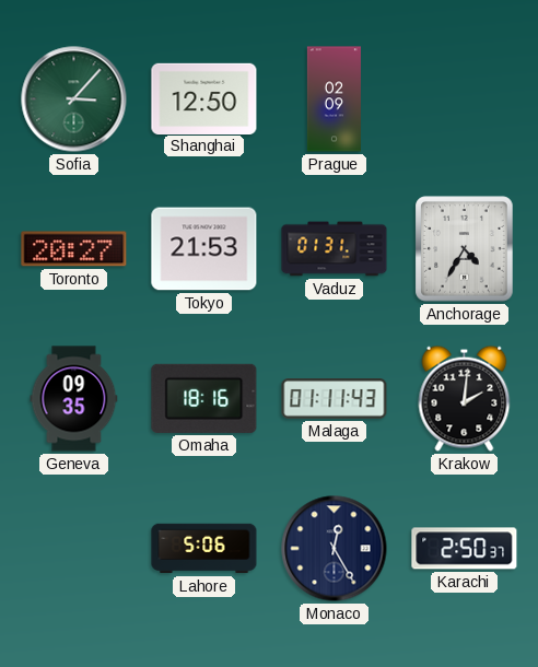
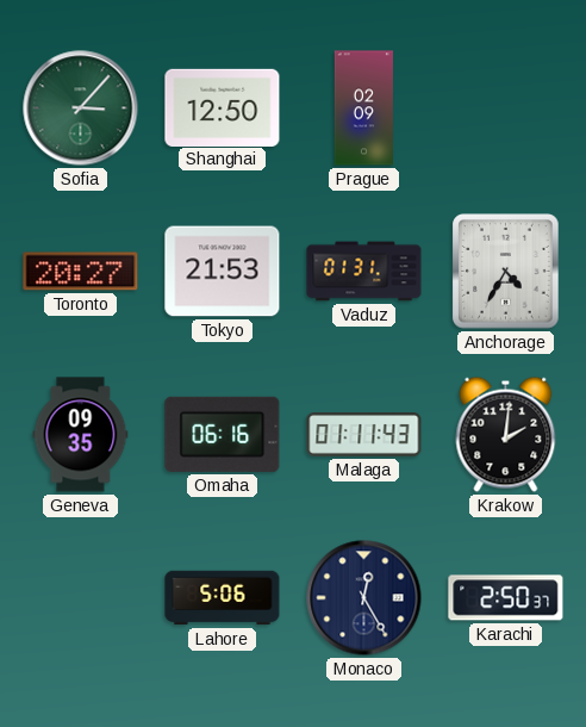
Omaha: 18:16 -> 06:16
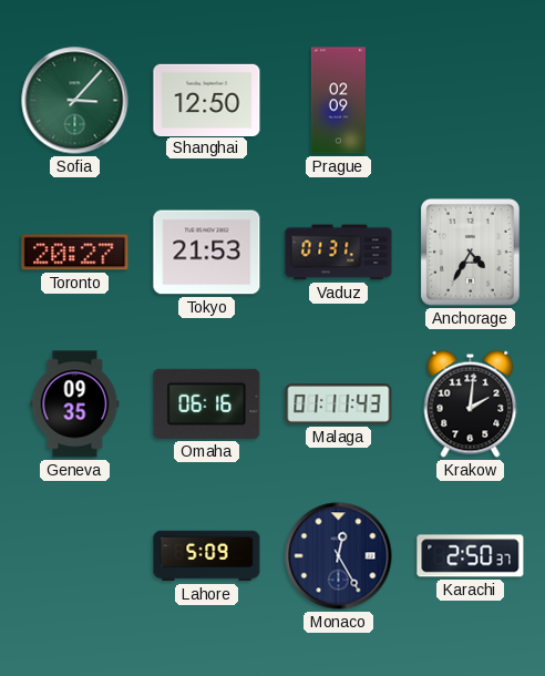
Lahore: 5:06 -> 5:09
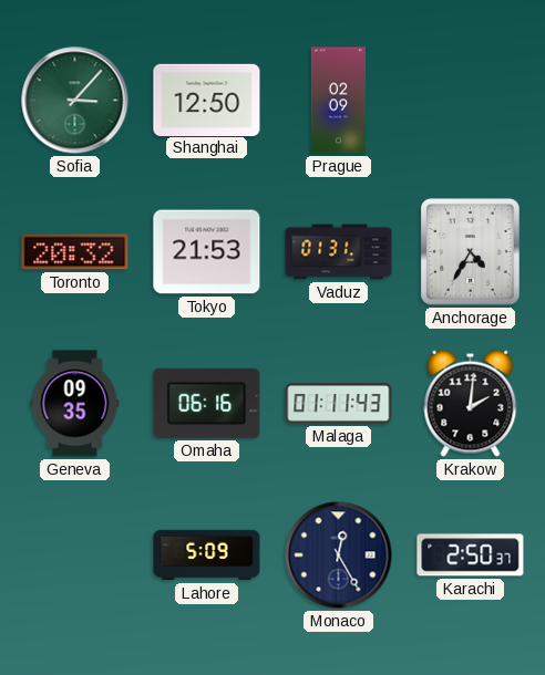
Toronto: 20:27 -> 20:32
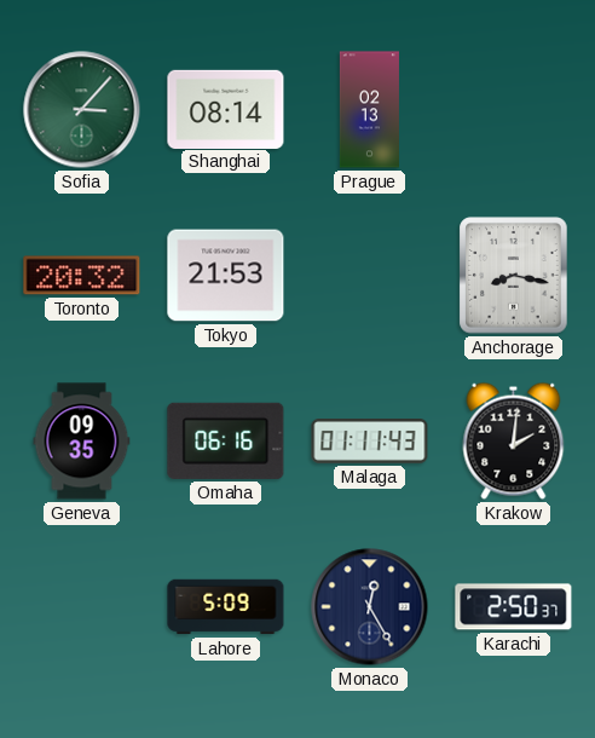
Shanghai: 12:50 -> 08:14
Prague: 02:09 -> 02:13
Vaduz: 01:31 -> none
Anchorage: 4:35 -> 8:17
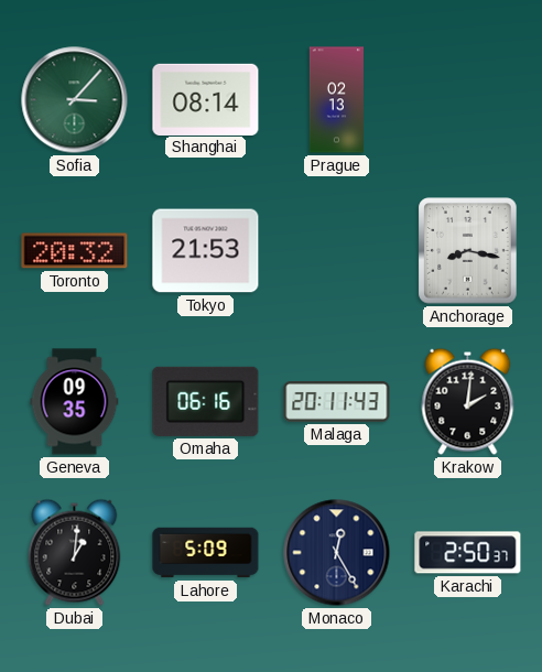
Malaga: 01:11 -> 20:11
Dubai: none -> 1:01
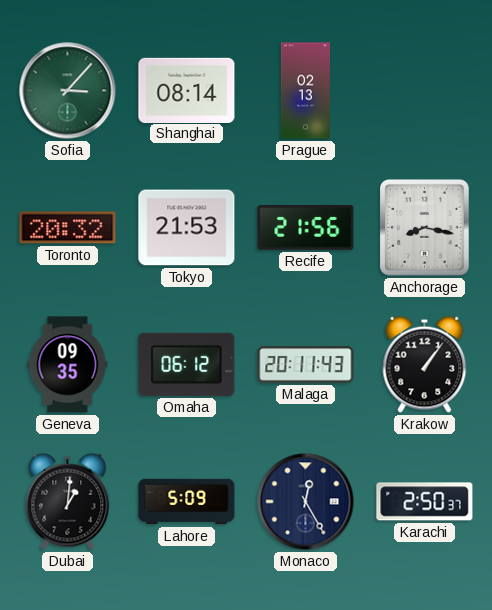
Recife: none -> 21:56
Omaha: 06:16 -> 06:12
Krakow: 2:01 -> 1:06
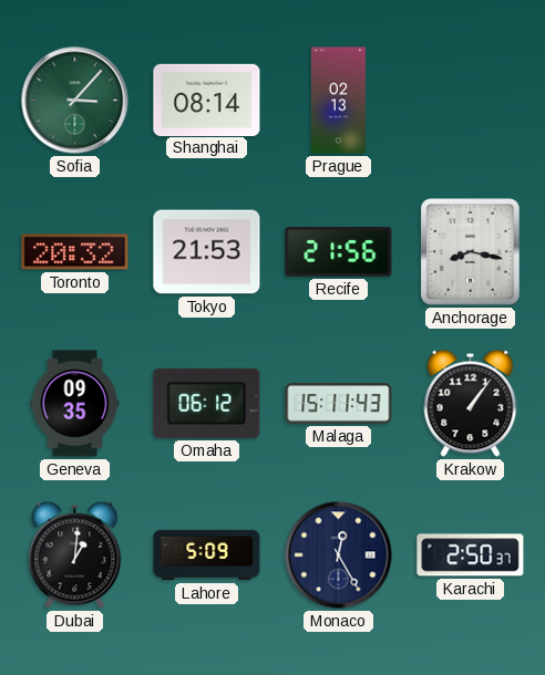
Malaga: 20:11 -> 15:11
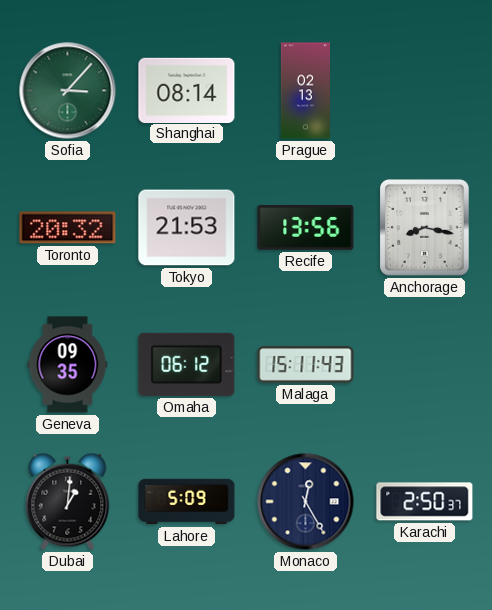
Recife: 21:56 -> 13:56
Krakow: 1:06 -> none
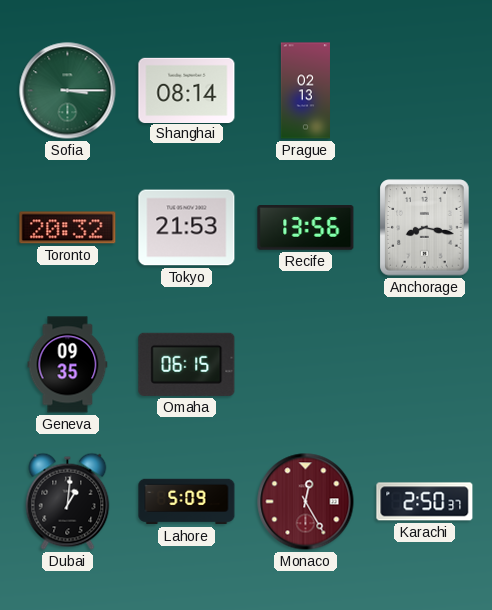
Sofia: 3:07 -> 3:15
Omaha: 06:12 -> 06:15
Malaga: 15:11 -> none
Monaco dial: navy -> burgundy
